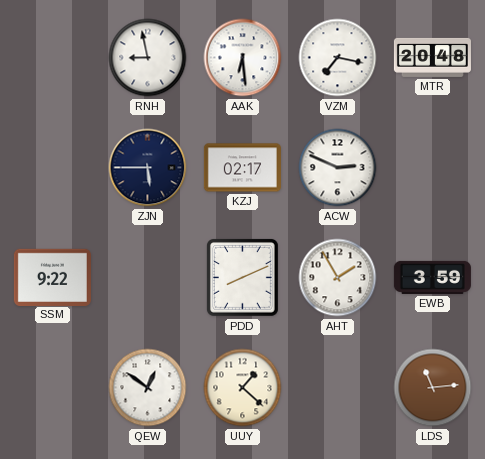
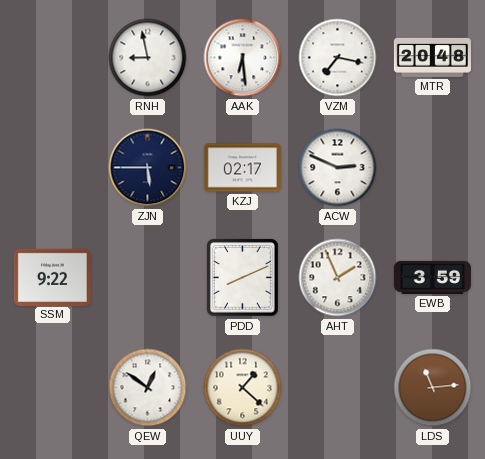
AHT: 1:55 -> 1:56
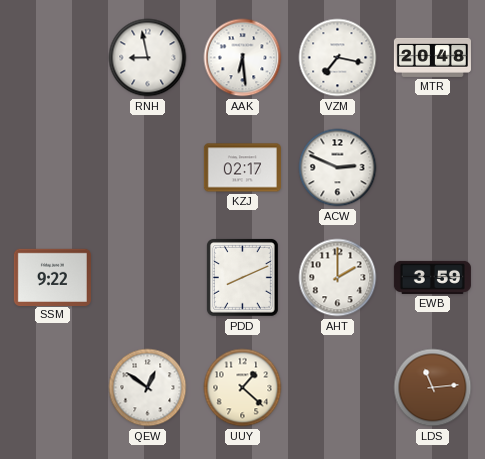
ZJN: 5:45 -> none
AHT: 1:56 -> 2:00
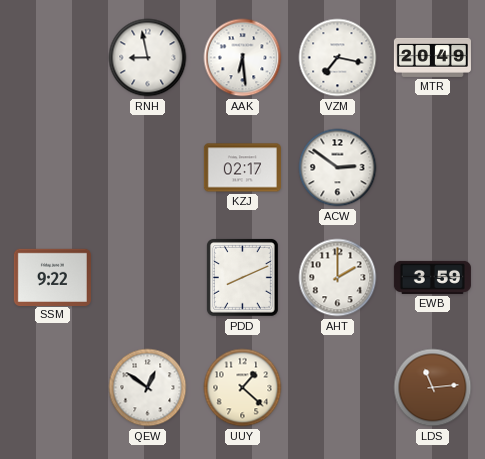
MTR: 20:48 -> 20:49
ACW: 2:49 -> 2:51
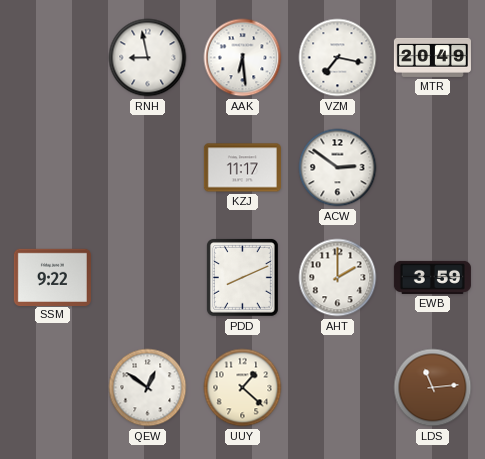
KZJ: 02:17 -> 11:17
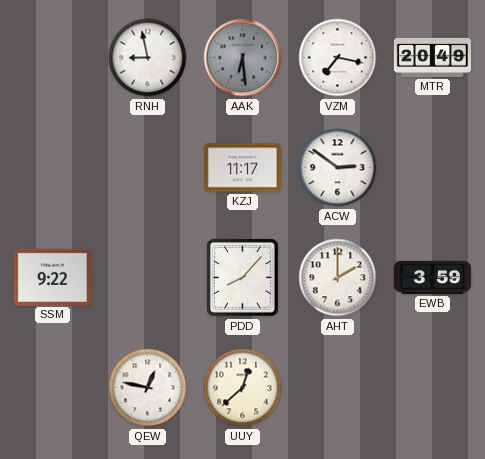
AAK dial: white -> grey
PDD: 8:11 -> 8:07
QEW: 12:51 -> 12:47
UUY: 1:22 -> 12:38
LDS: 11:14 -> none
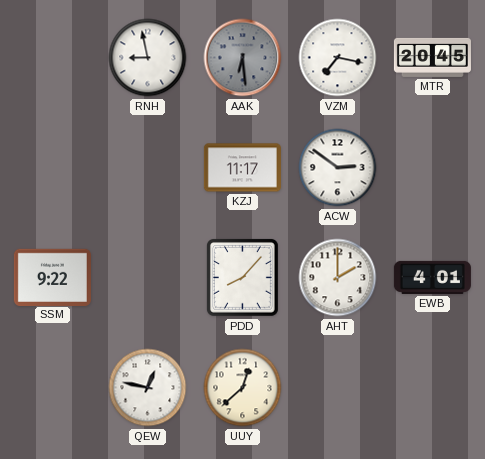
MTR: 20:49 -> 20:45
EWB: 3:59 -> 4:01
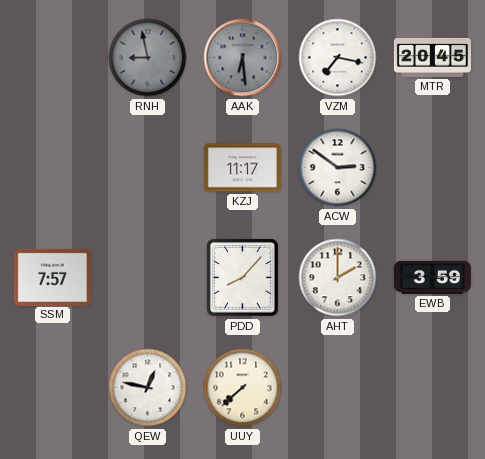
RNH dial: white -> grey
SSM: 9:22 -> 7:57
EWB: 4:01 -> 3:59
UUY: 12:38 -> 7:38
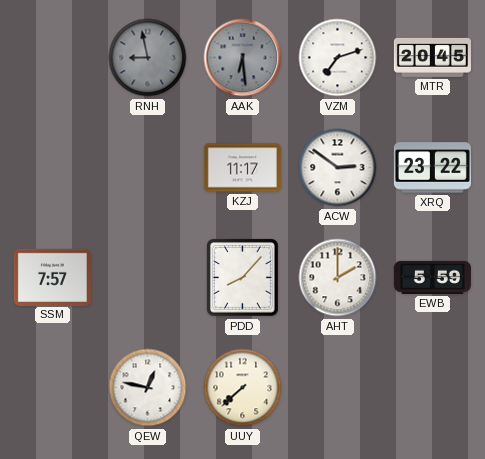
VZM: 7:17 -> 7:12
XRQ: none -> 23:22
EWB: 3:59 -> 5:59
